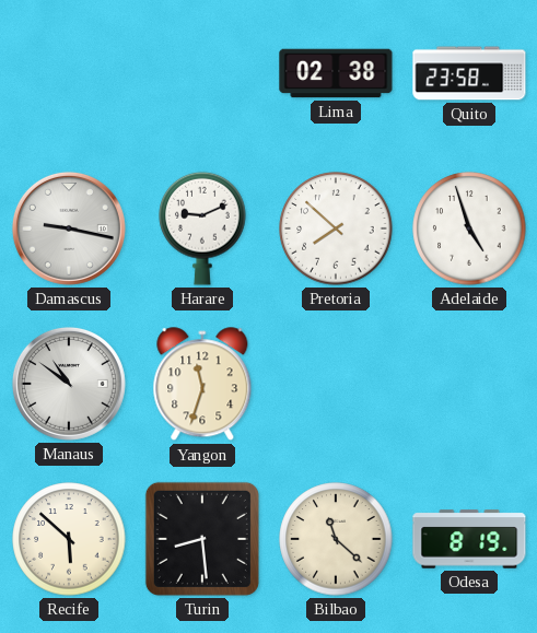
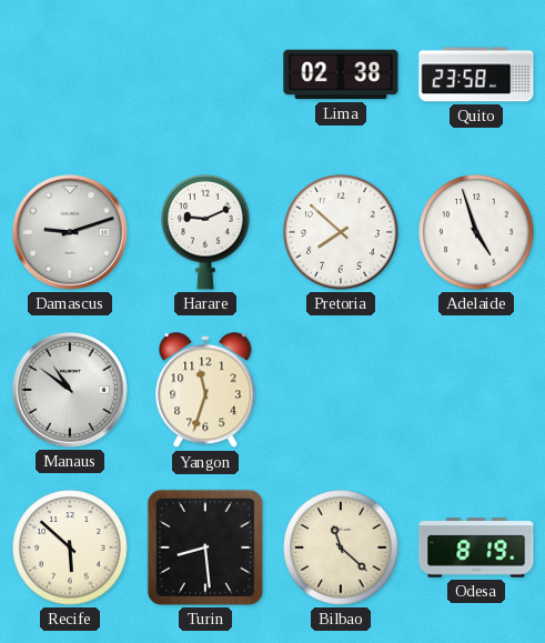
Damascus: 9:17 -> 9:12
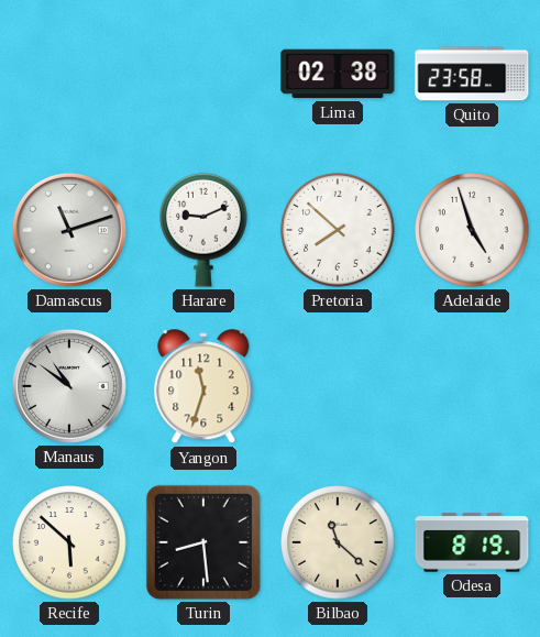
Damascus: 9:12 -> 11:12
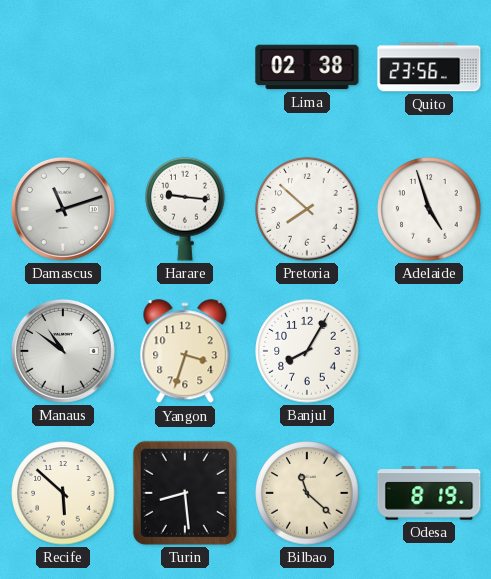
Quito: 23:58 -> 23:56
Harare: 9:11 -> 9:16
Yangon: 11:33 -> 3:33
Banjul: none -> 8:05
